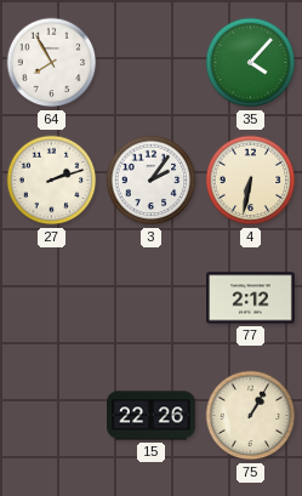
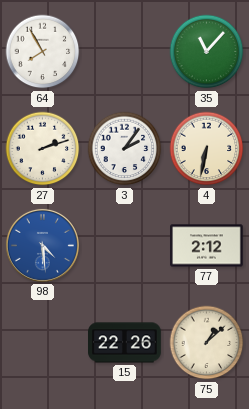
35: 4:07 -> 11:07
98: none -> 4:29
75: 1:05 -> 1:08
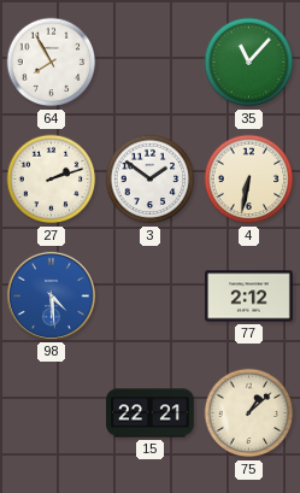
3: 2:06 -> 1:51
15: 22:26 -> 22:21
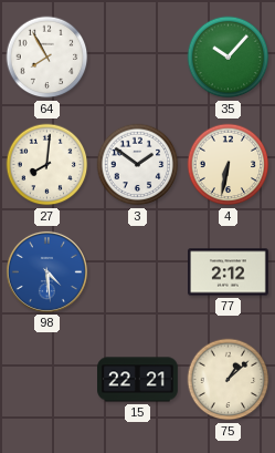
35: 11:07 -> 10:07
27: 2:12 -> 8:01
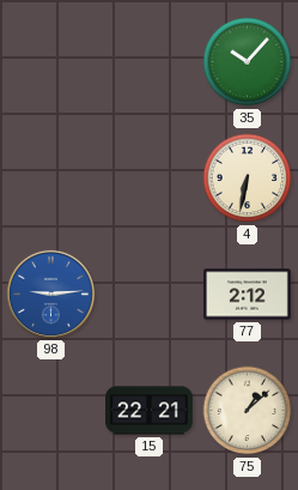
64: 7:55 -> none
27: 8:01 -> none
3: 1:51 -> none
98: 4:29 -> 9:14
